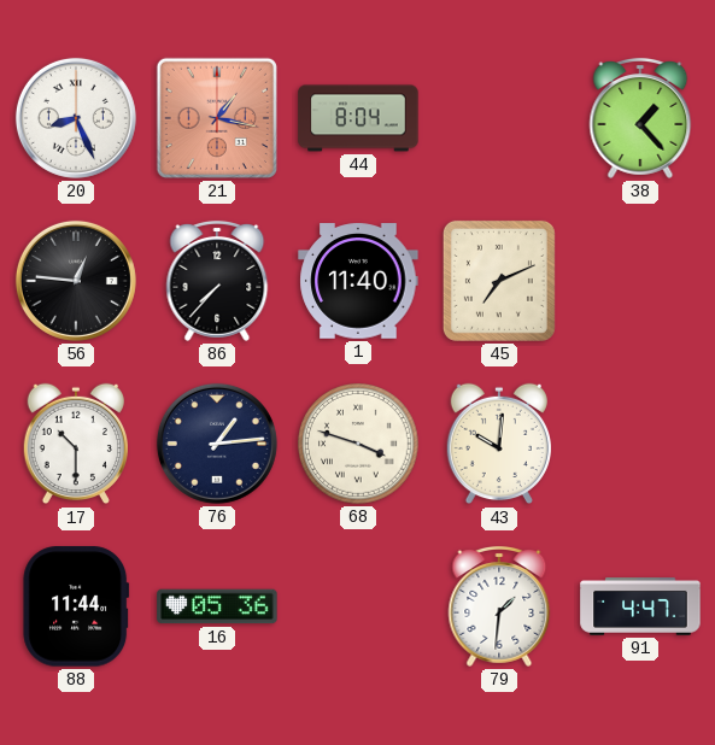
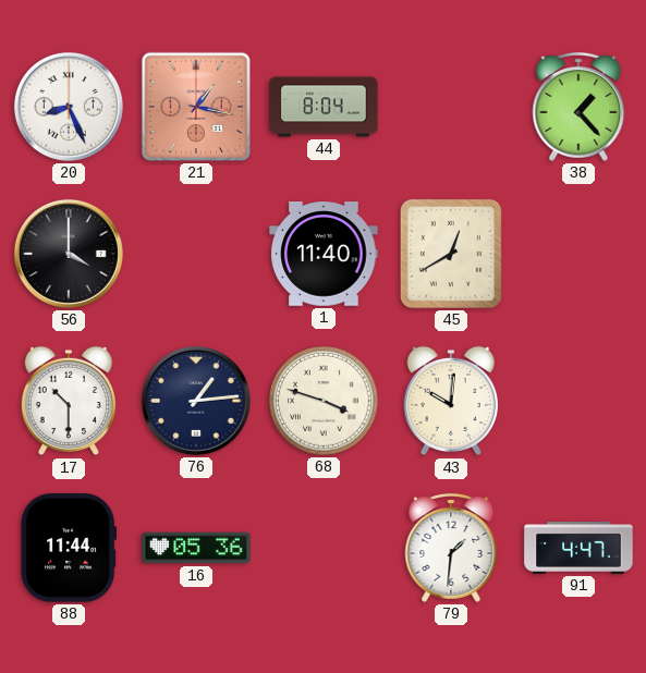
56: 12:46 -> 4:00
86: 7:37 -> none
45: 7:11 -> 12:40
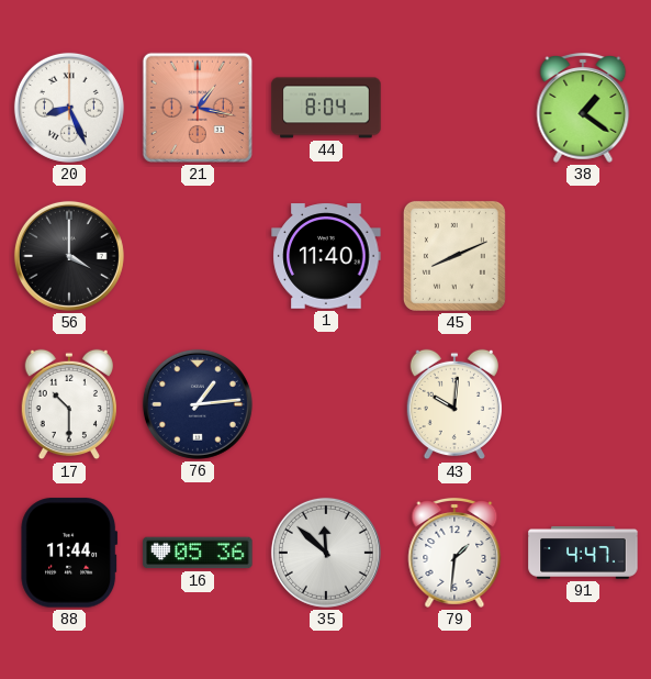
38: 1:23 -> 1:21
45: 12:40 -> 8:11
68: 3:48 -> none
35: none -> 11:52
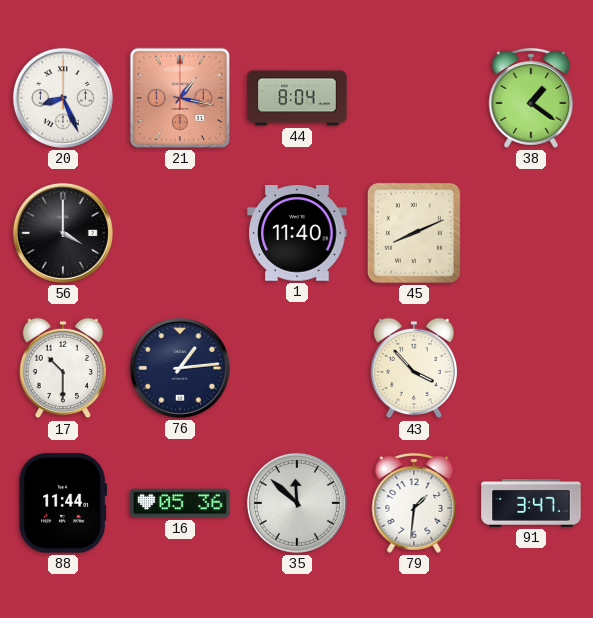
43: 10:01 -> 3:53
91: 4:47 -> 3:47
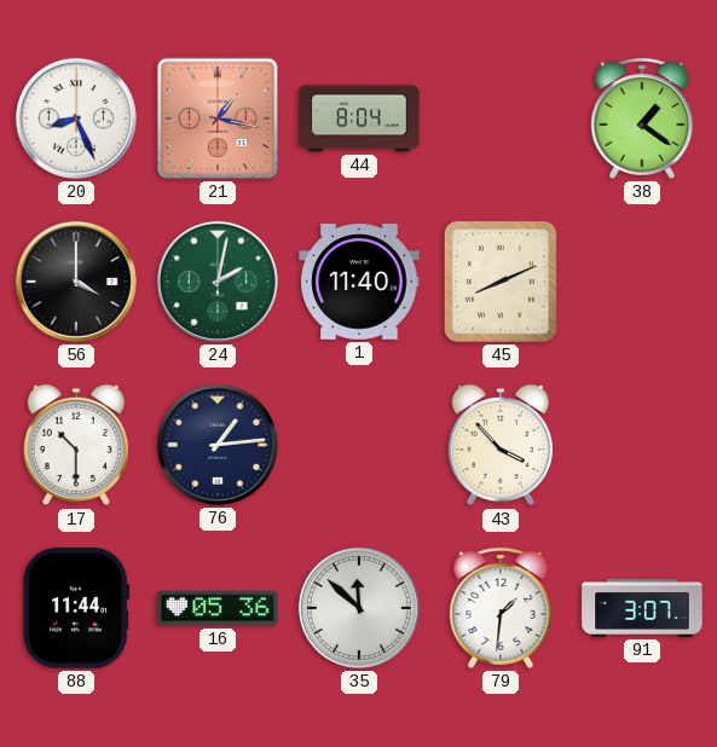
24: none -> 2:02
91: 3:47 -> 3:07
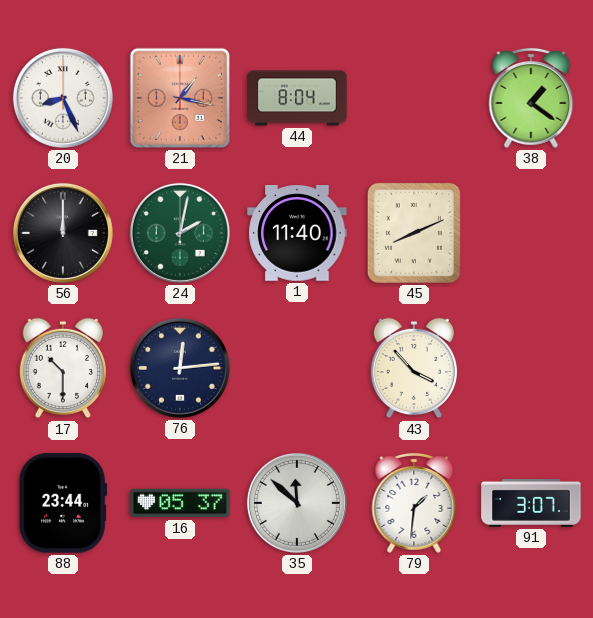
56: 4:00 -> 12:00
76: 1:14 -> 12:14
88: 11:44 -> 23:44
16: 05:36 -> 05:37
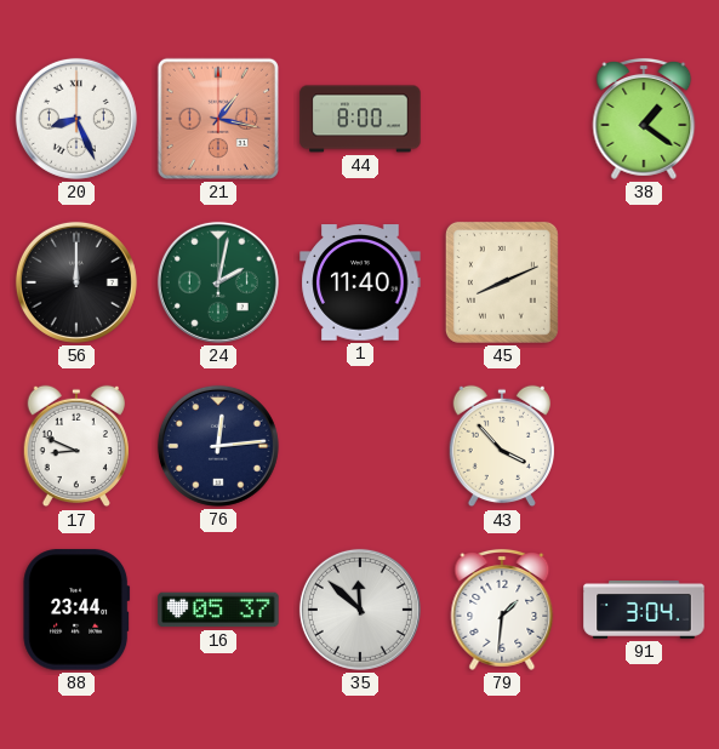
44: 8:04 -> 8:00
17: 10:30 -> 8:49
91: 3:07 -> 3:04
